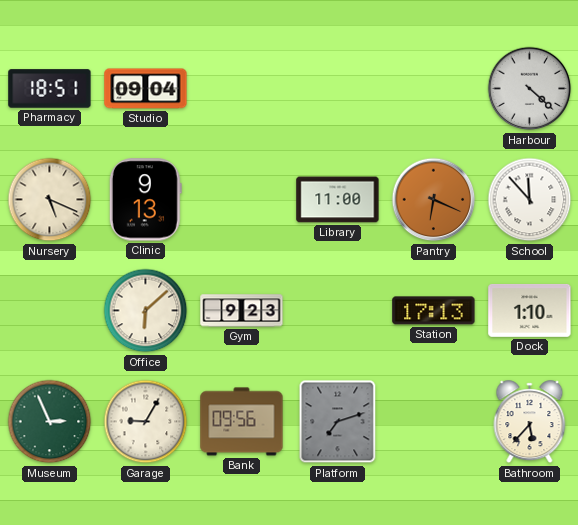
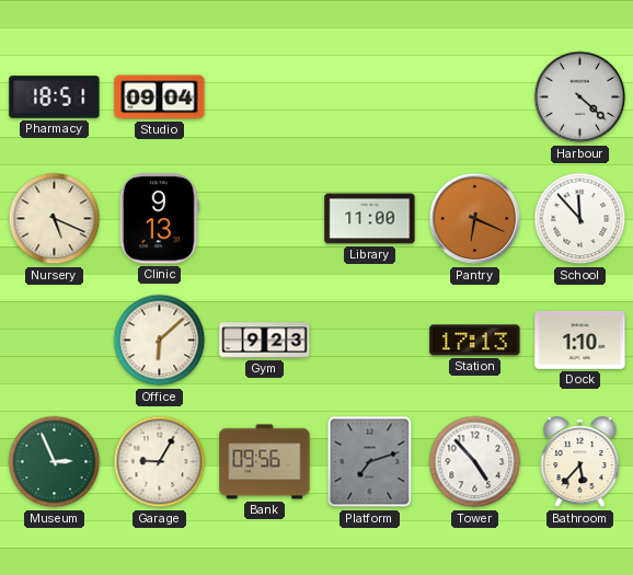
Tower: none -> 4:53
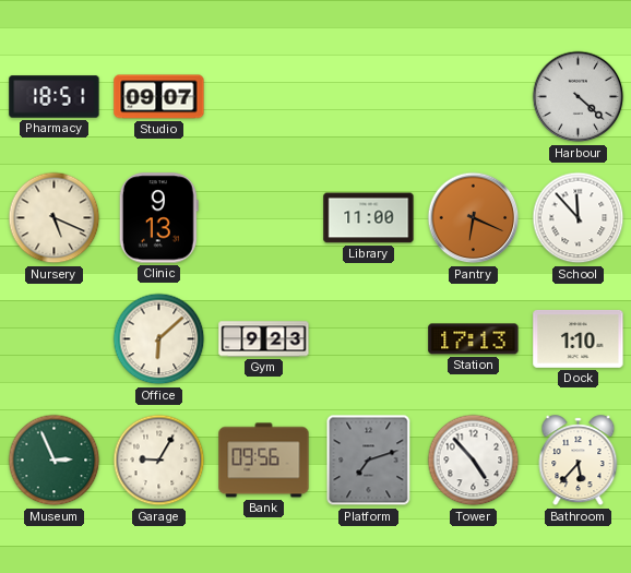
Studio: 09:04 -> 09:07
